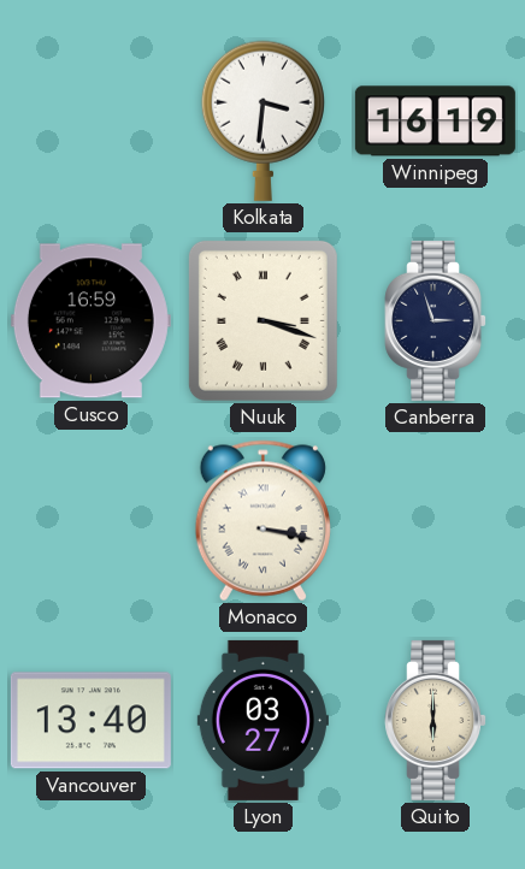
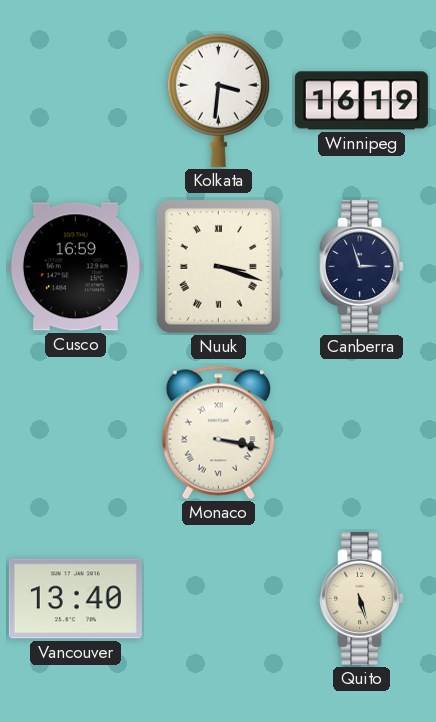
Lyon: 03:27 -> none
Quito: 6:00 -> 5:27
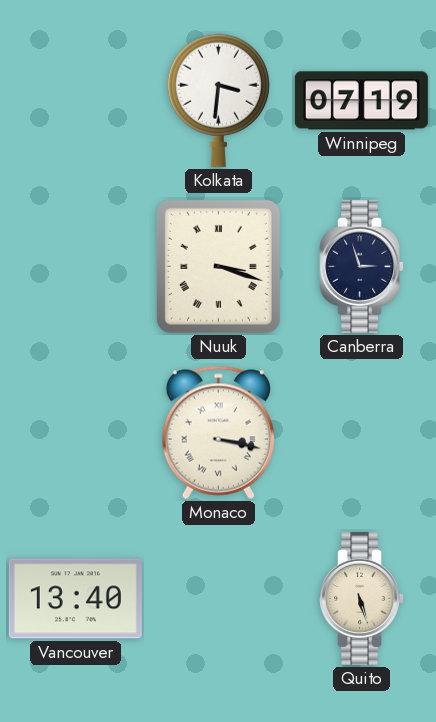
Winnipeg: 16:19 -> 07:19
Cusco: 16:59 -> none
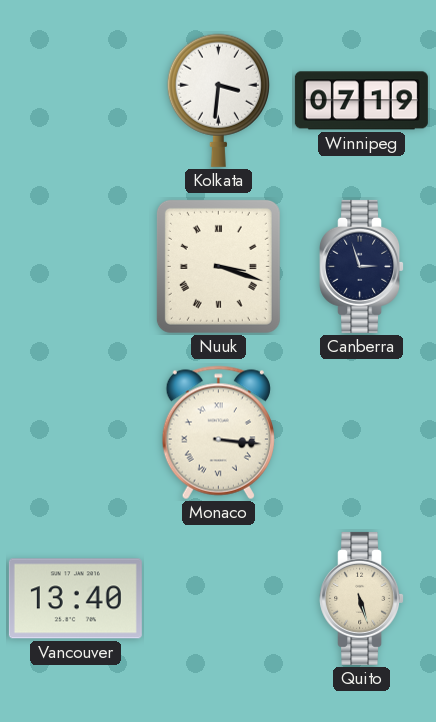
Monaco: 3:17 -> 3:16
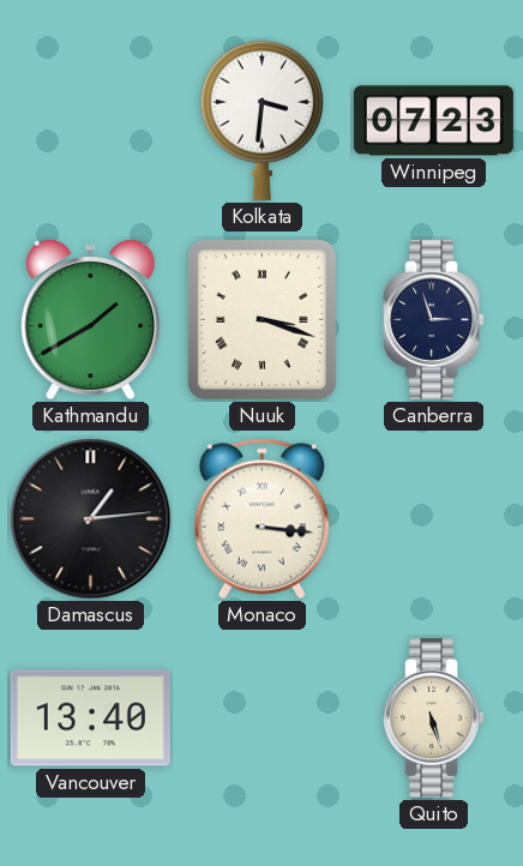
Winnipeg: 07:19 -> 07:23
Kathmandu: none -> 1:40
Damascus: none -> 1:14
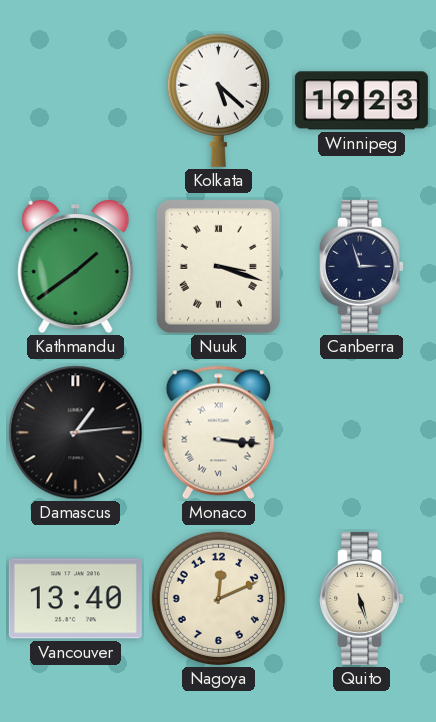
Kolkata: 3:31 -> 5:22
Winnipeg: 07:23 -> 19:23
Kathmandu: 1:40 -> 1:39
Nagoya: none -> 12:11
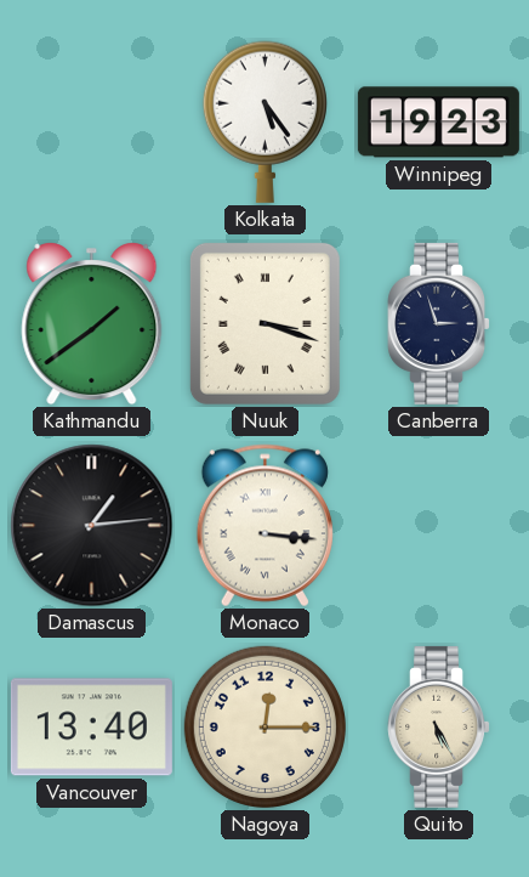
Kolkata: 5:22 -> 5:24
Nagoya: 12:11 -> 12:15
Quito: 5:27 -> 5:25
